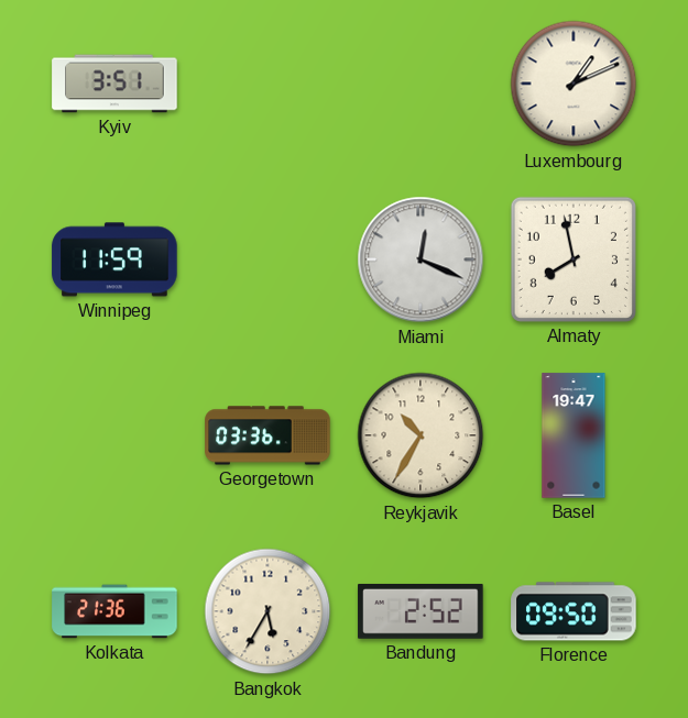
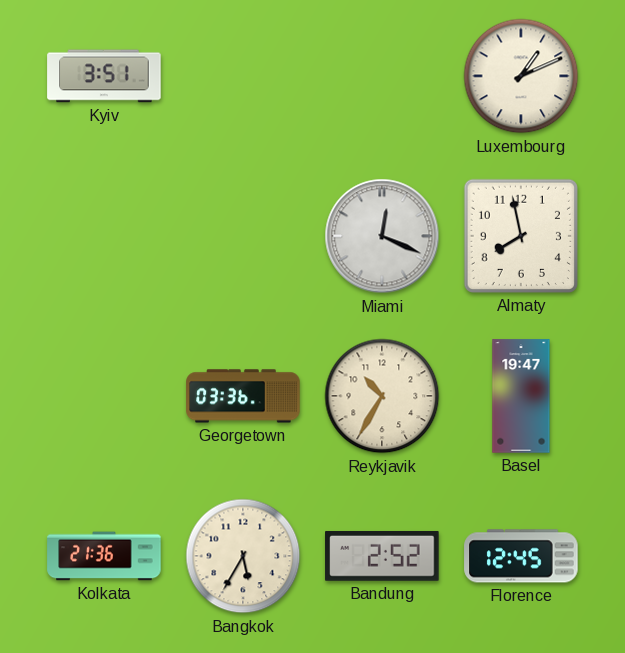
Winnipeg: 11:59 -> none
Florence: 09:50 -> 12:45
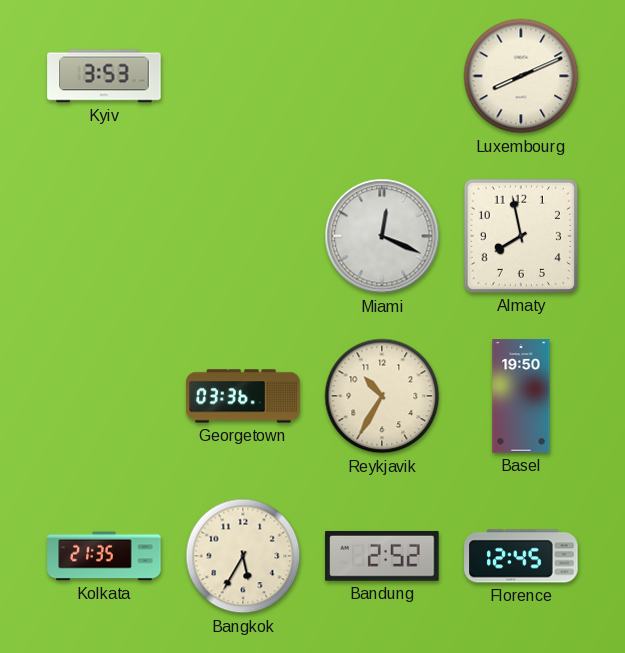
Kyiv: 3:51 -> 3:53
Luxembourg: 1:11 -> 8:11
Basel: 19:47 -> 19:50
Kolkata: 21:36 -> 21:35
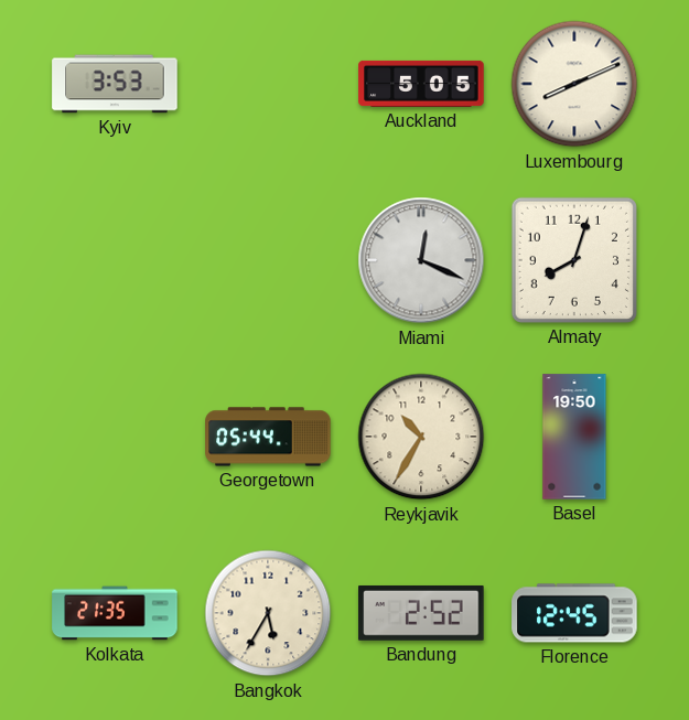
Auckland: none -> 5:05
Almaty: 7:58 -> 8:03
Georgetown: 03:36 -> 05:44
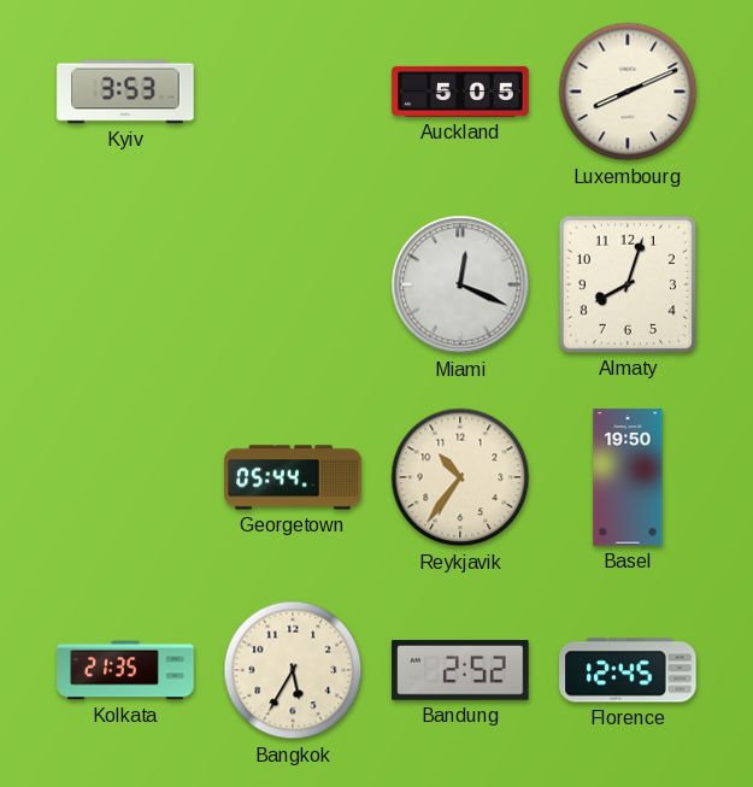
Reykjavik: 10:35 -> 10:36
